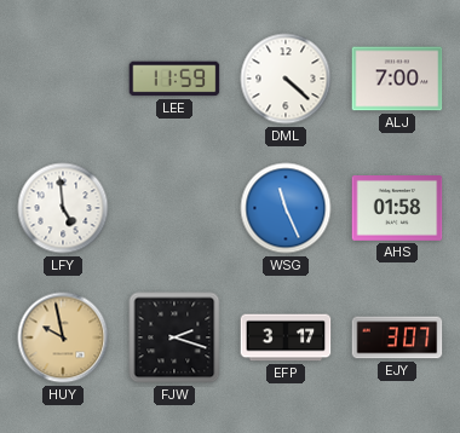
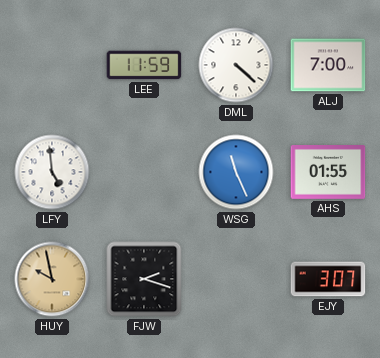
AHS: 01:58 -> 01:55
EFP: 3:17 -> none
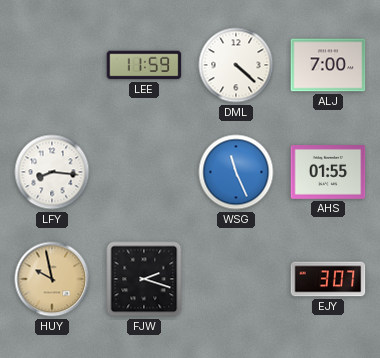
LFY: 4:59 -> 8:16
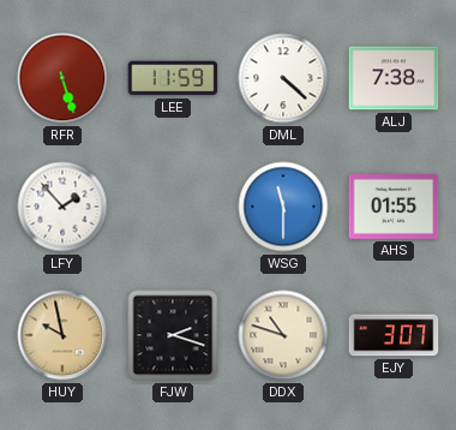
RFR: none -> 5:27
ALJ: 7:00 -> 7:38
LFY: 8:16 -> 1:53
WSG: 11:26 -> 11:30
DDX: none -> 10:48
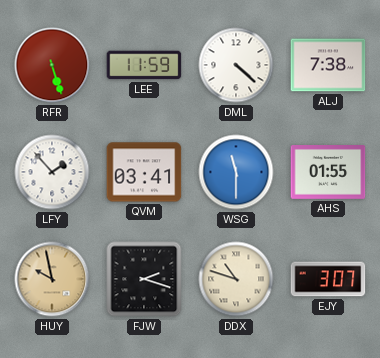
QVM: none -> 03:41
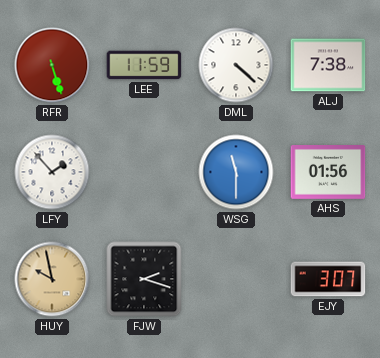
QVM: 03:41 -> none
AHS: 01:55 -> 01:56
DDX: 10:48 -> none
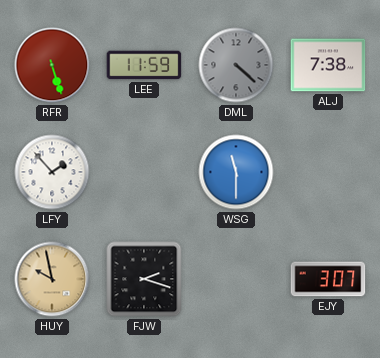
DML dial: white -> grey
AHS: 01:56 -> none
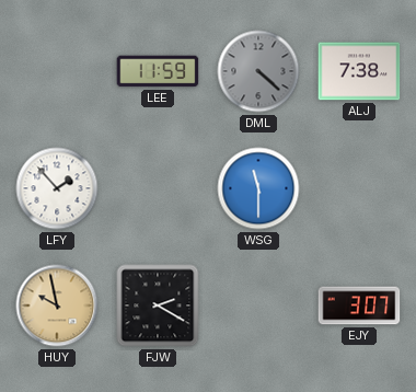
RFR: 5:27 -> none
FJW: 2:18 -> 2:20
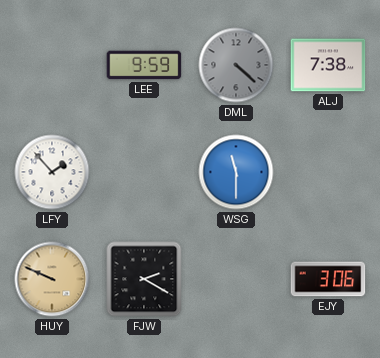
LEE: 11:59 -> 9:59
HUY: 9:58 -> 9:49
EJY: 3:07 -> 3:06
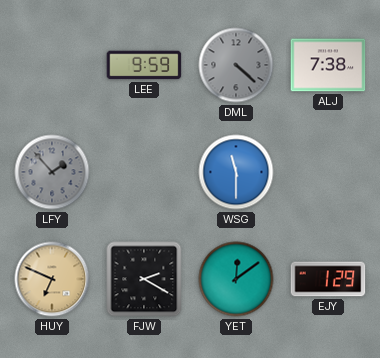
LFY dial: white -> grey
HUY: 9:49 -> 6:49
YET: none -> 12:09
EJY: 3:06 -> 1:29
